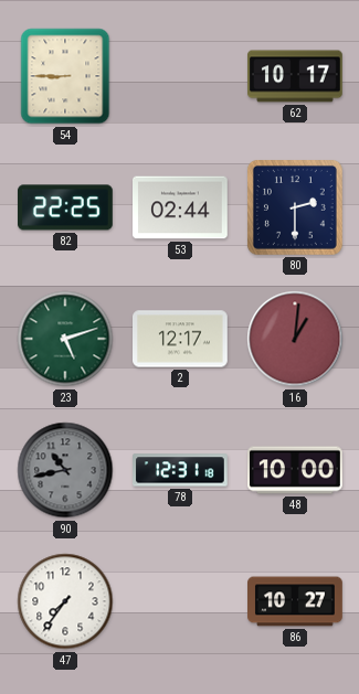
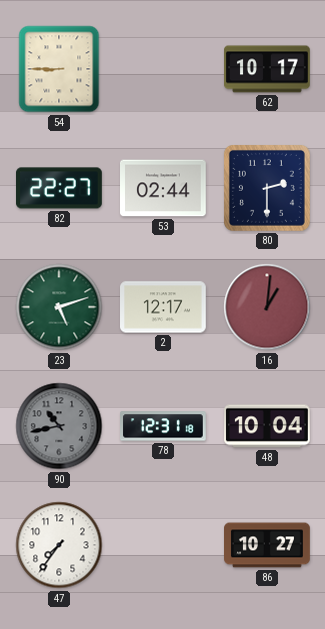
82: 22:25 -> 22:27
48: 10:00 -> 10:04
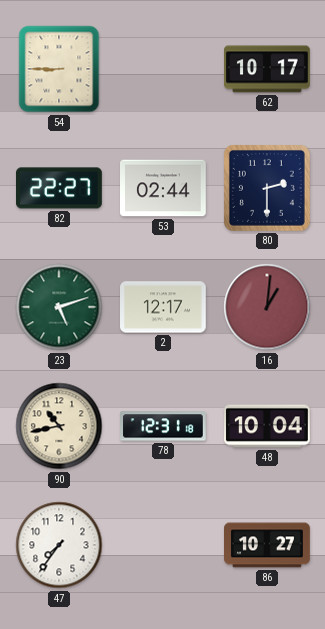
90 dial: grey -> cream
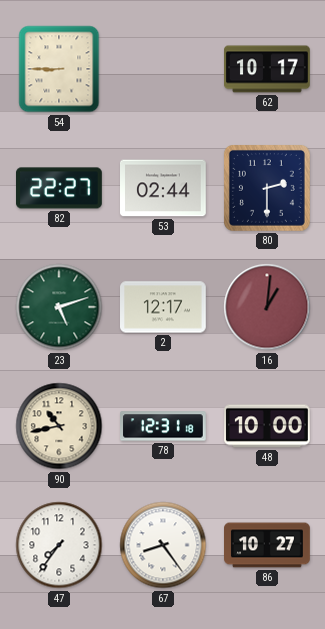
48: 10:04 -> 10:00
67: none -> 8:24
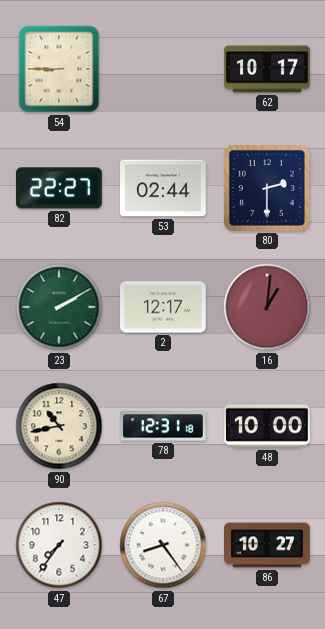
23: 5:12 -> 2:10
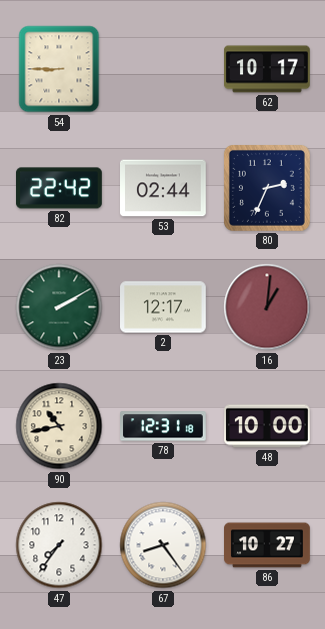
82: 22:27 -> 22:42
80: 2:30 -> 2:34
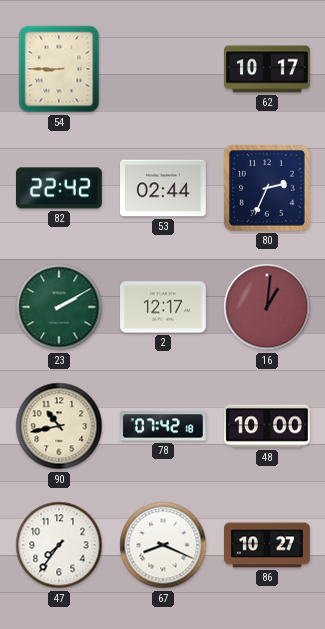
78: 12:31 -> 07:42
67: 8:24 -> 8:19
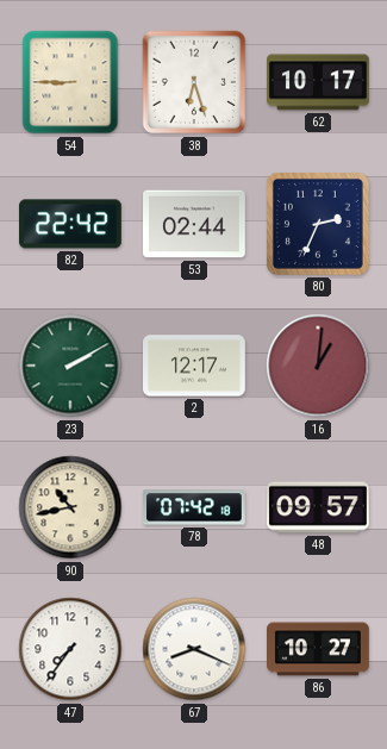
38: none -> 6:27
48: 10:00 -> 09:57
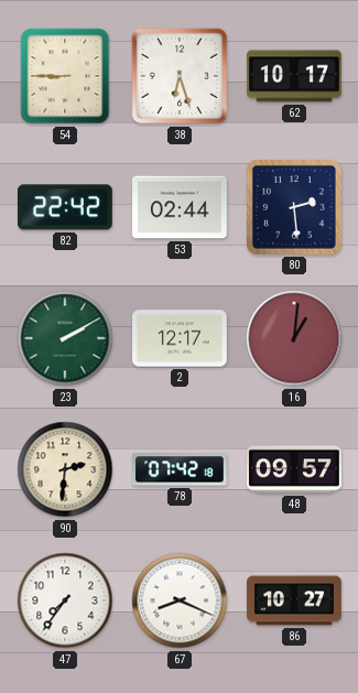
80: 2:34 -> 2:29
90: 10:43 -> 2:31
